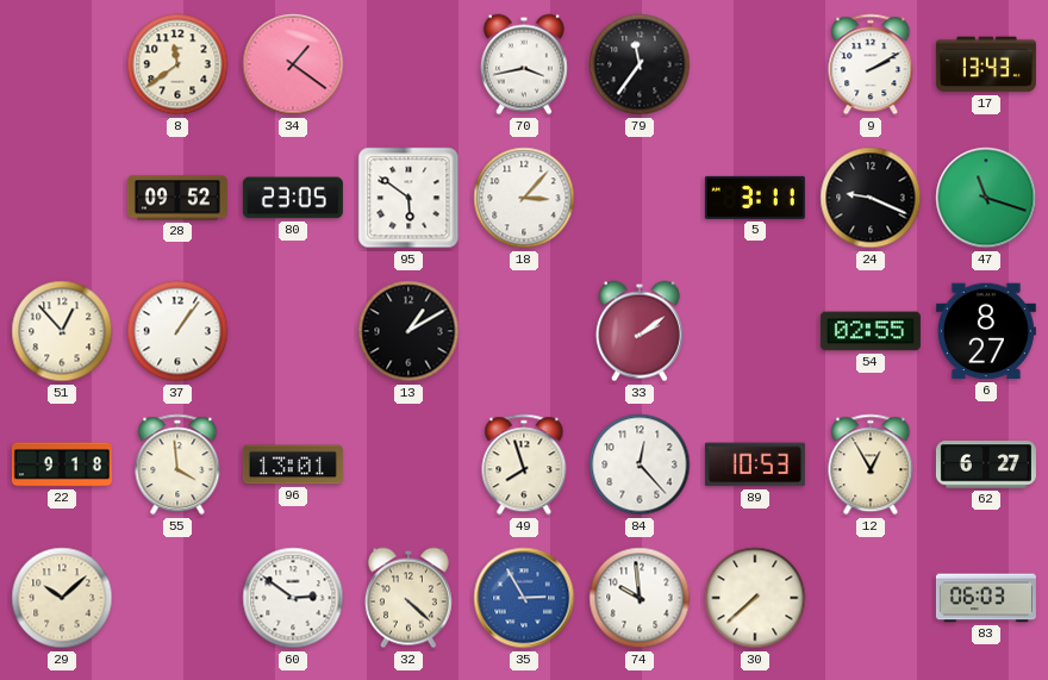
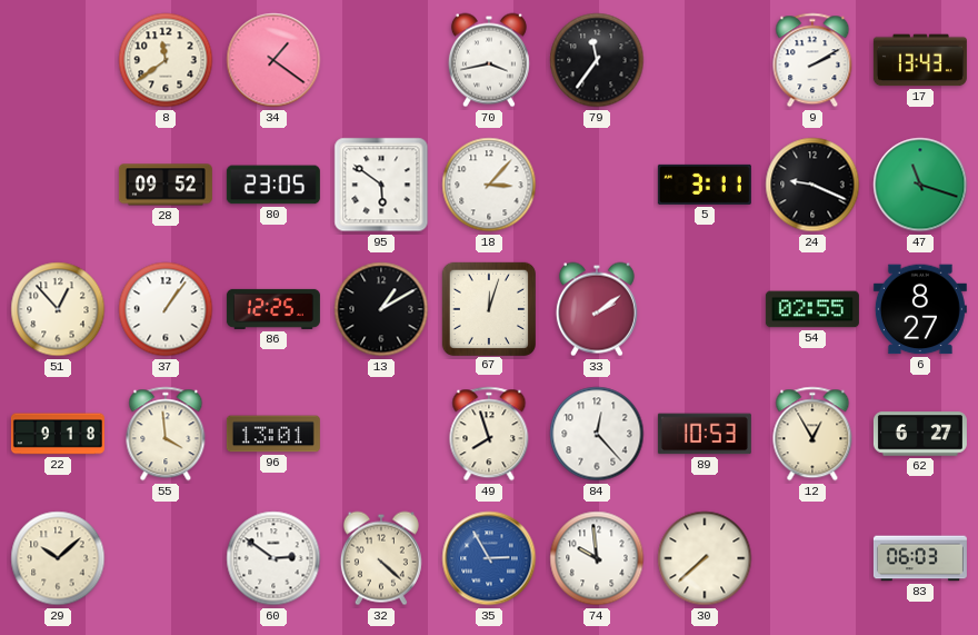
86: none -> 12:25
67: none -> 12:03
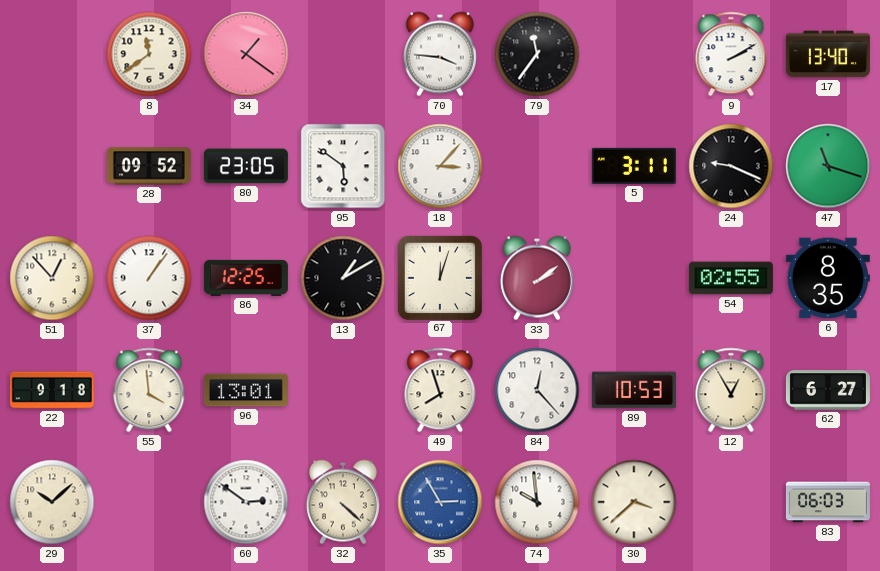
70: 3:43 -> 3:46
17: 13:43 -> 13:40
6: 8:27 -> 8:35
30: 7:38 -> 3:38
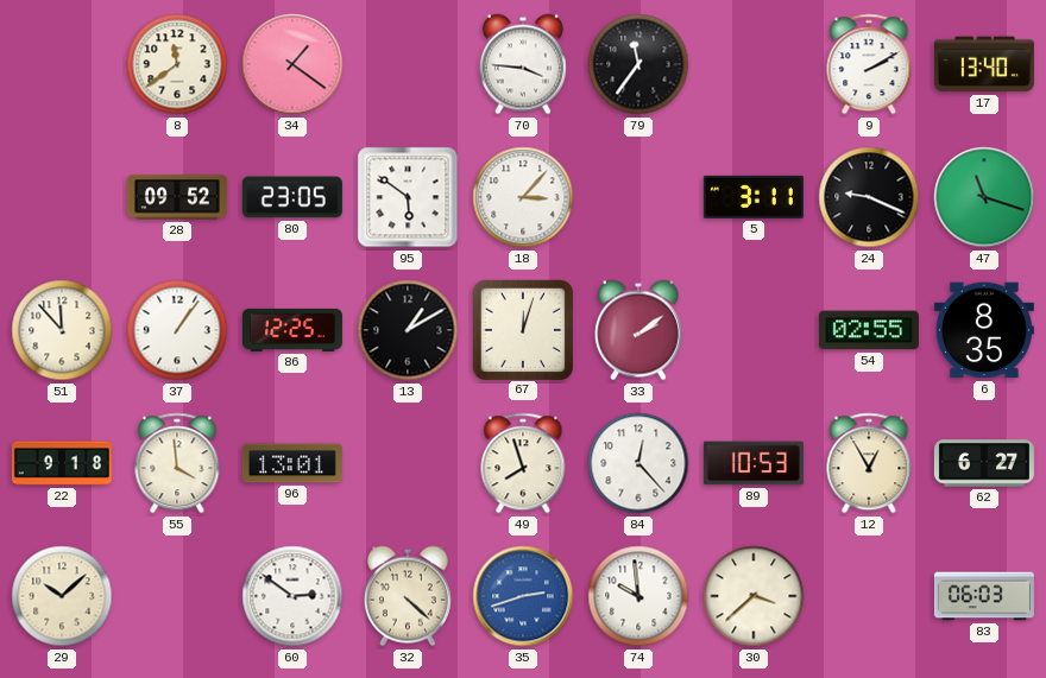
51: 12:53 -> 11:53
35: 2:55 -> 2:42
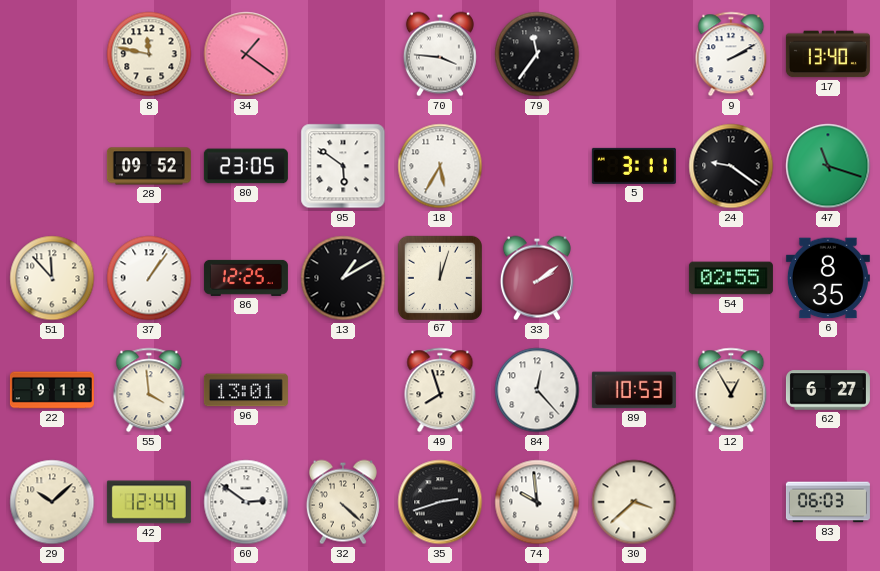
8: 11:39 -> 11:47
18: 3:07 -> 5:35
24: 9:19 -> 9:21
42: none -> 12:44
35 dial: blue -> black
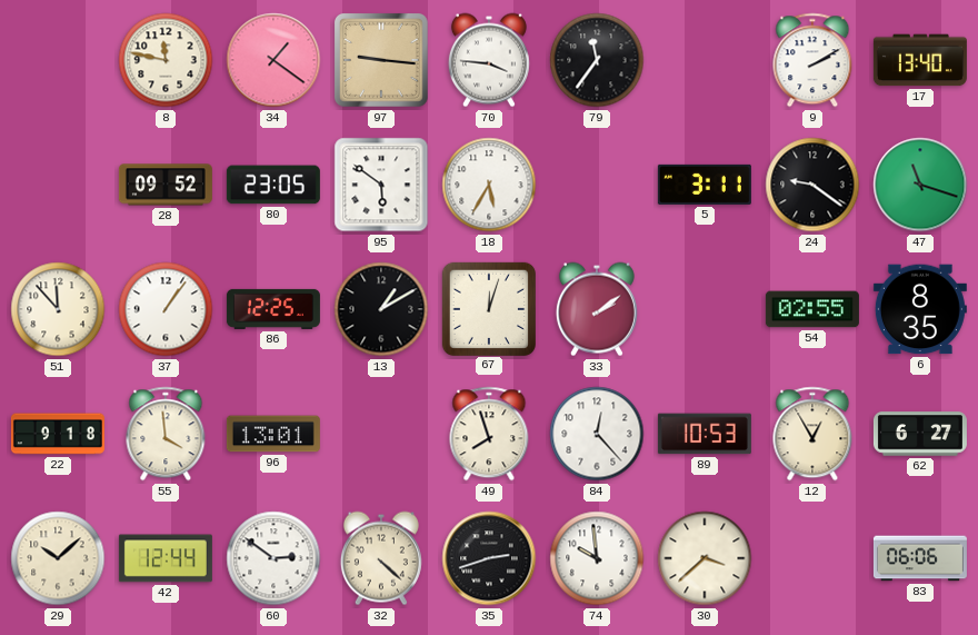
97: none -> 9:16
83: 06:03 -> 06:06
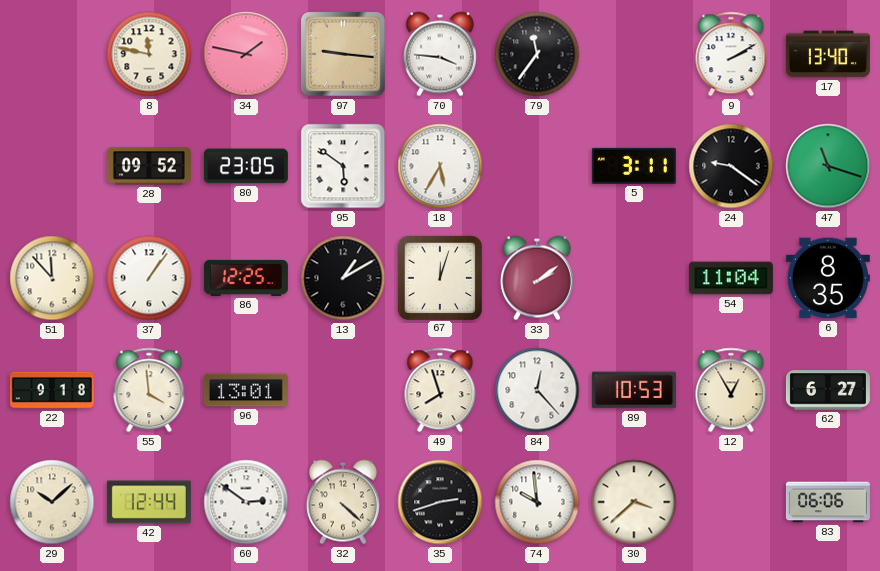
34: 1:21 -> 1:47
54: 02:55 -> 11:04
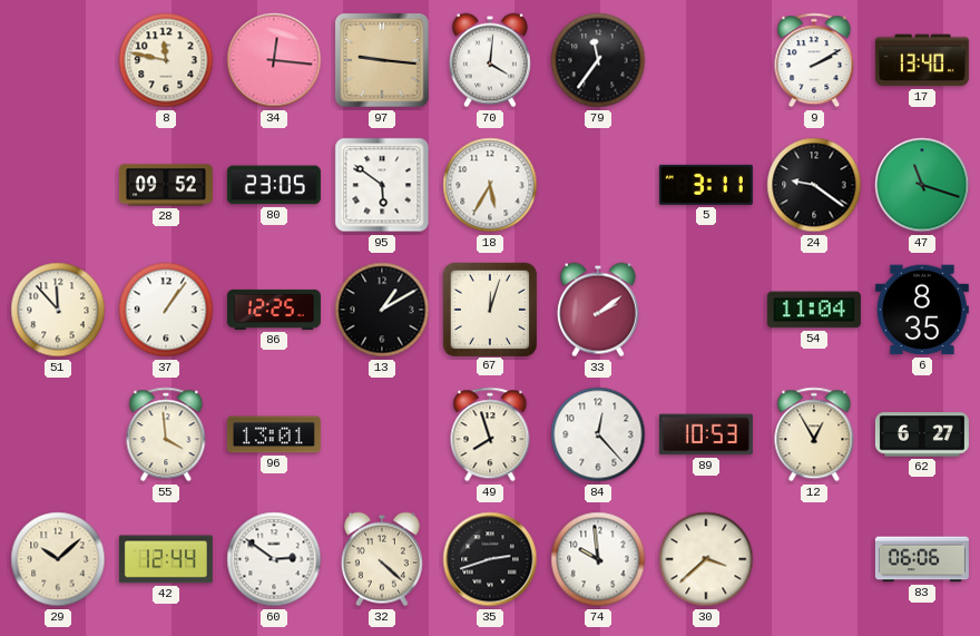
34: 1:47 -> 12:16
70: 3:46 -> 4:01
22: 9:18 -> none
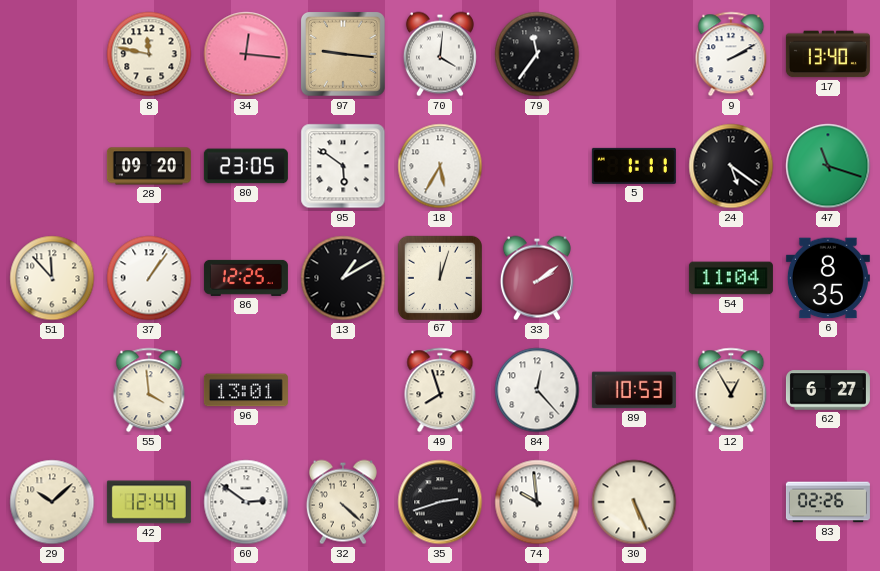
28: 09:52 -> 09:20
5: 3:11 -> 1:11
24: 9:21 -> 5:21
30: 3:38 -> 5:26
83: 06:06 -> 02:26
